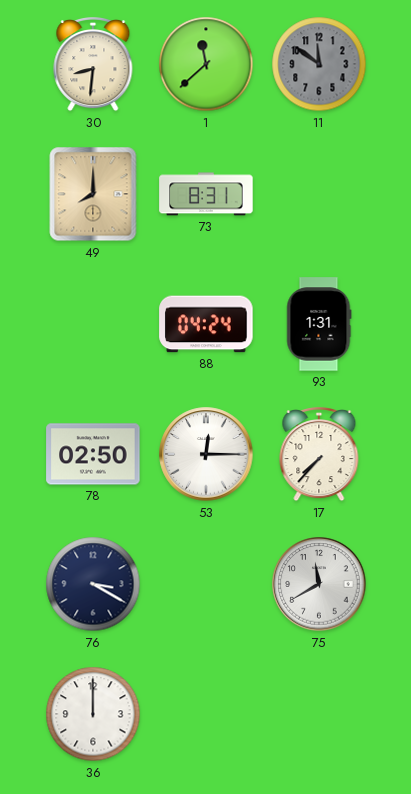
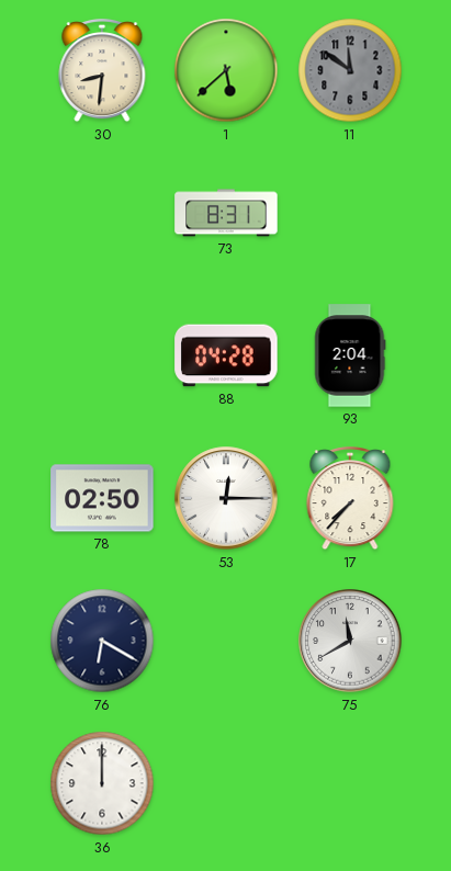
1: 11:38 -> 5:38
49: 8:00 -> none
88: 04:24 -> 04:28
93: 1:31 -> 2:04
76: 3:20 -> 6:20
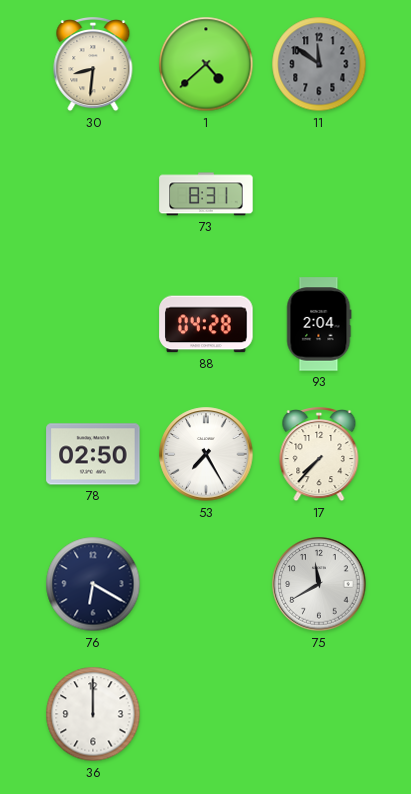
1: 5:38 -> 4:38
53: 12:15 -> 7:25
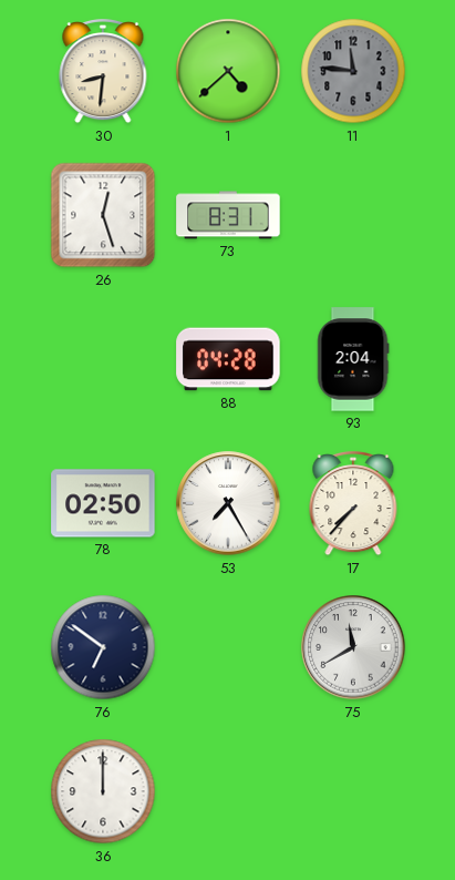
11: 11:51 -> 11:46
26: none -> 12:27
76: 6:20 -> 6:51
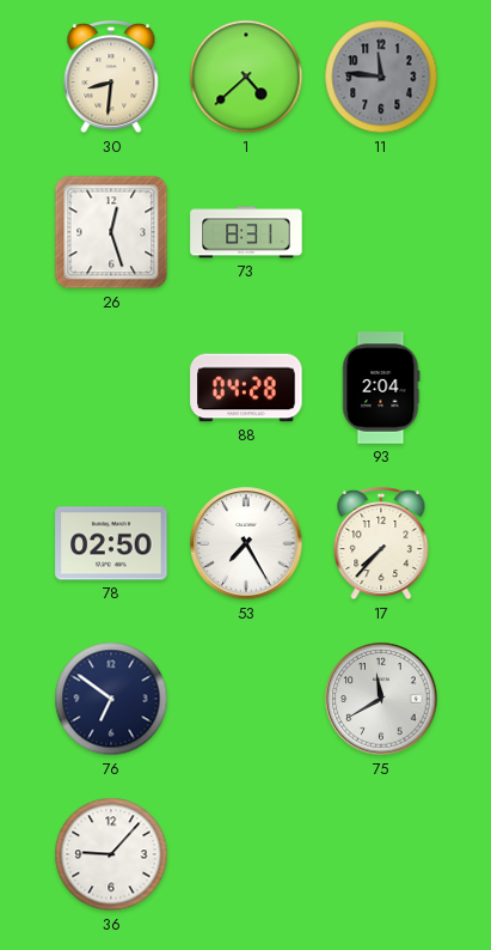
36: 12:00 -> 9:07
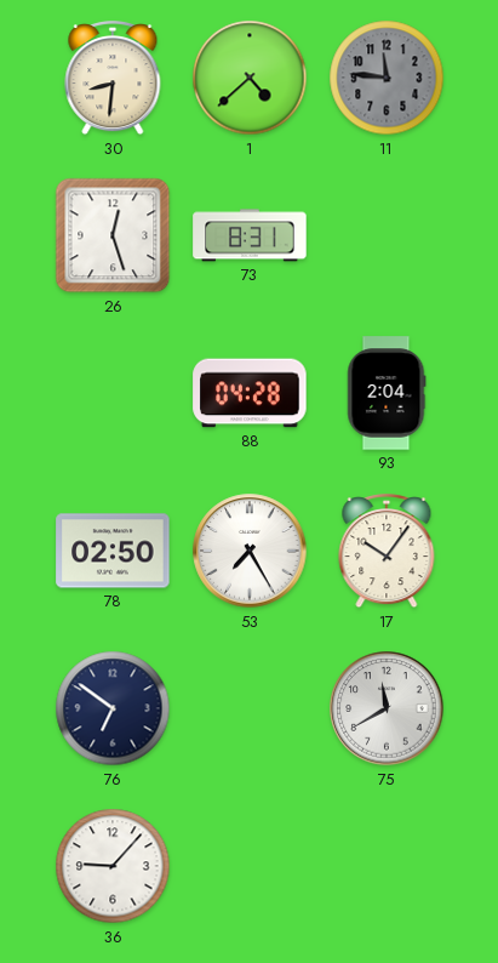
17: 7:37 -> 10:06
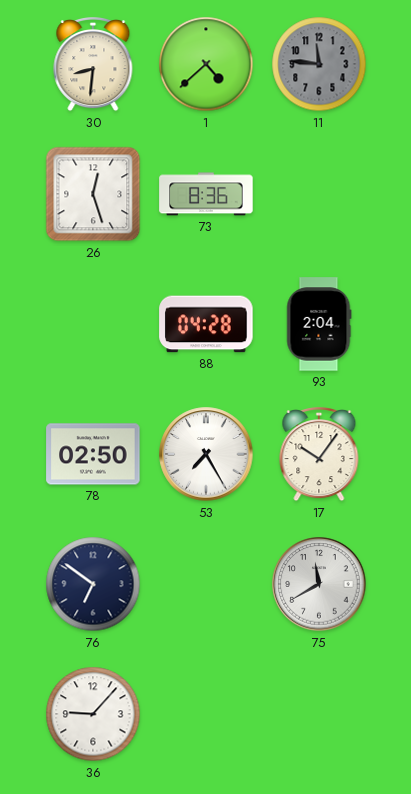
73: 8:31 -> 8:36
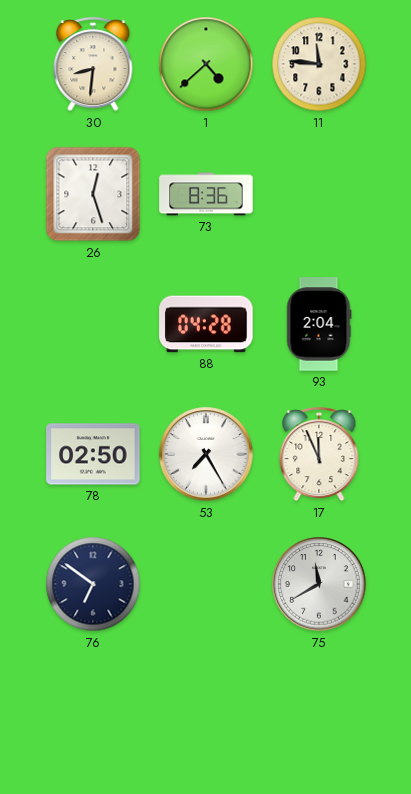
11 dial: grey -> cream
17: 10:06 -> 11:56
36: 9:07 -> none
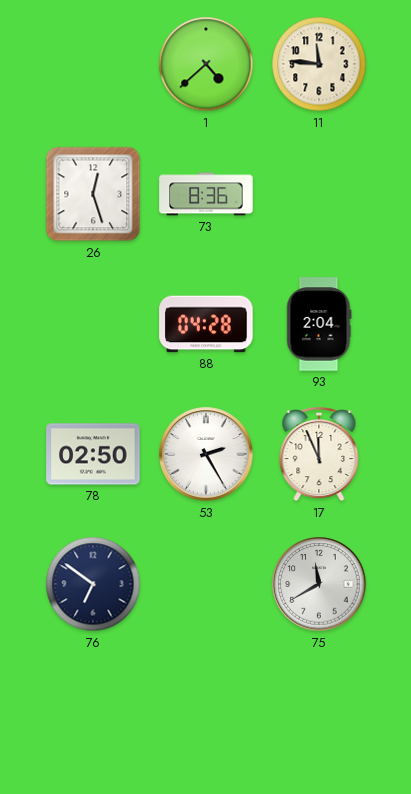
30: 8:31 -> none
53: 7:25 -> 2:25
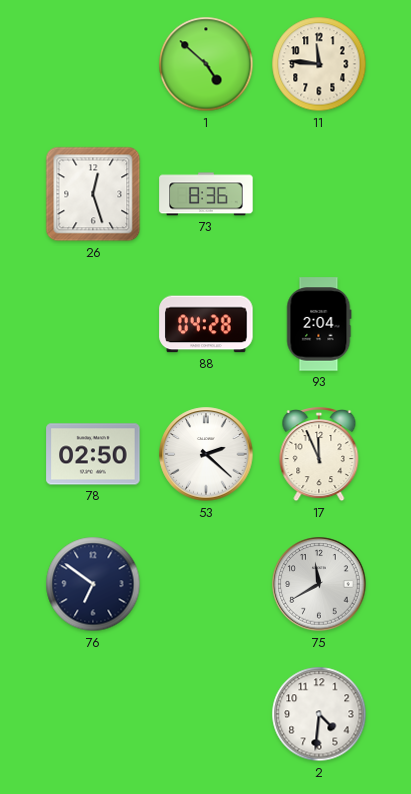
1: 4:38 -> 4:52
53: 2:25 -> 2:22
2: none -> 4:31
